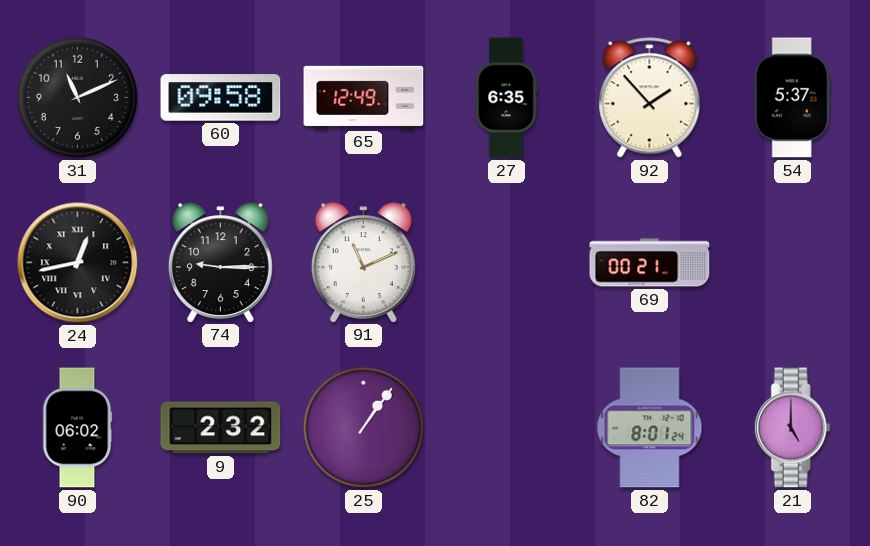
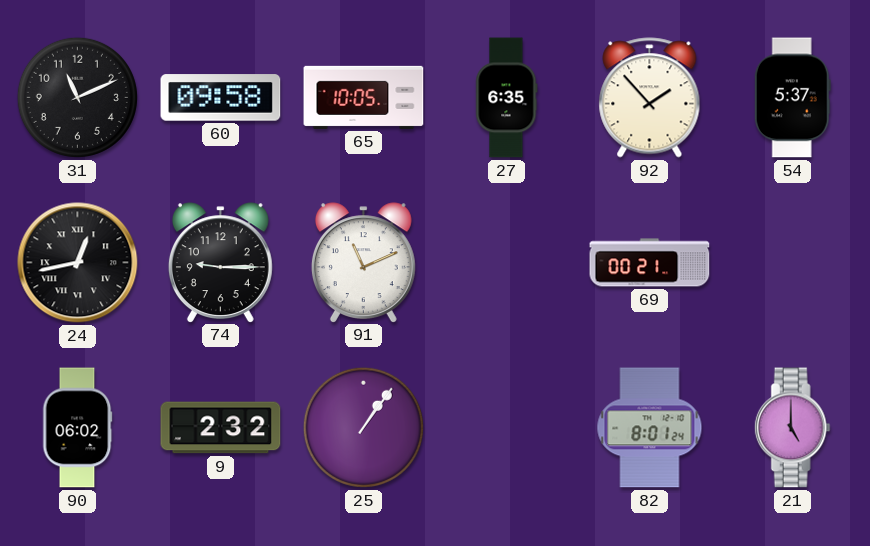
65: 12:49 -> 10:05
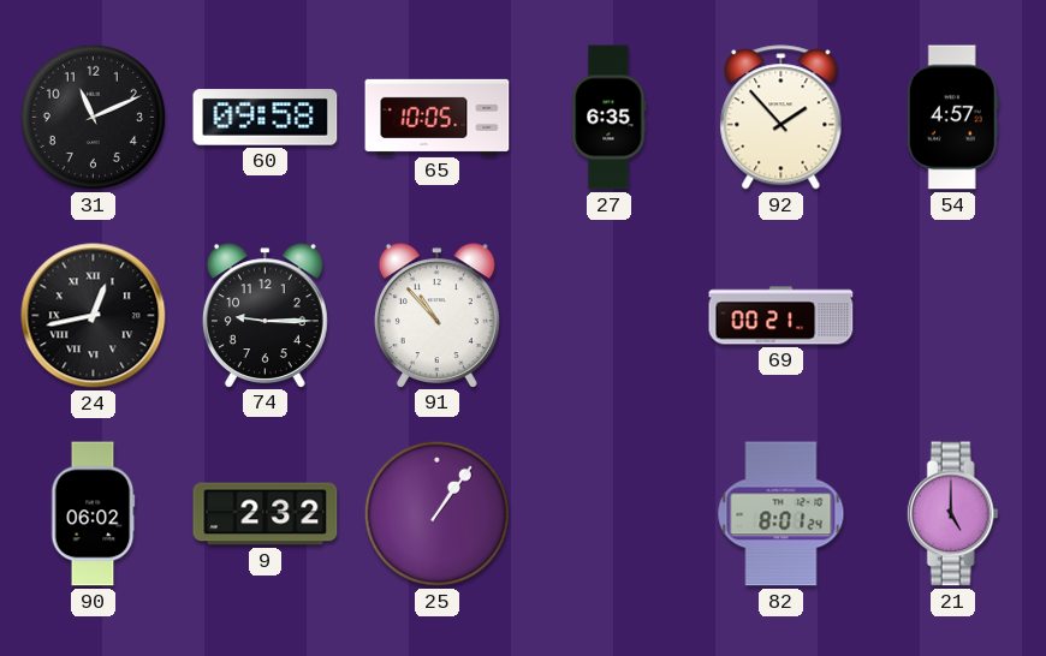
54: 5:37 -> 4:57
91: 11:11 -> 10:53
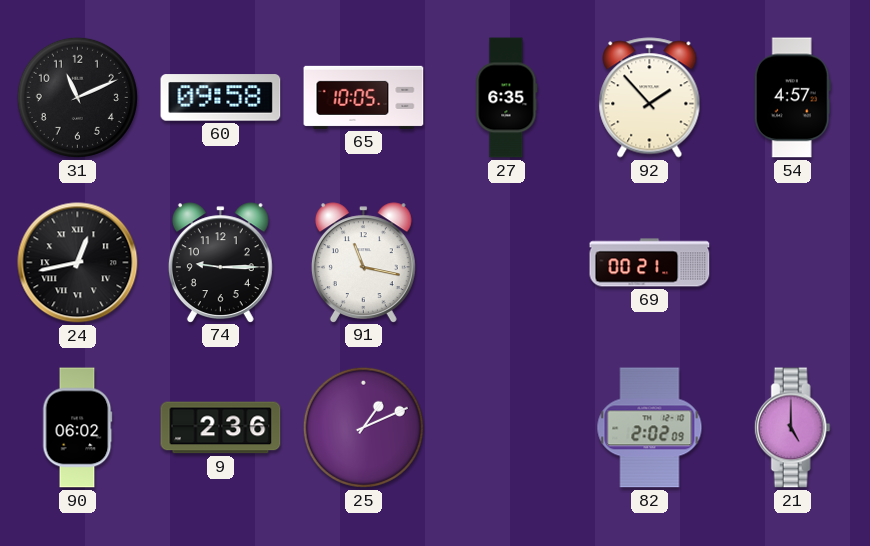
91: 10:53 -> 11:17
9: 2:32 -> 2:36
25: 1:06 -> 1:11
82: 8:01 -> 2:02
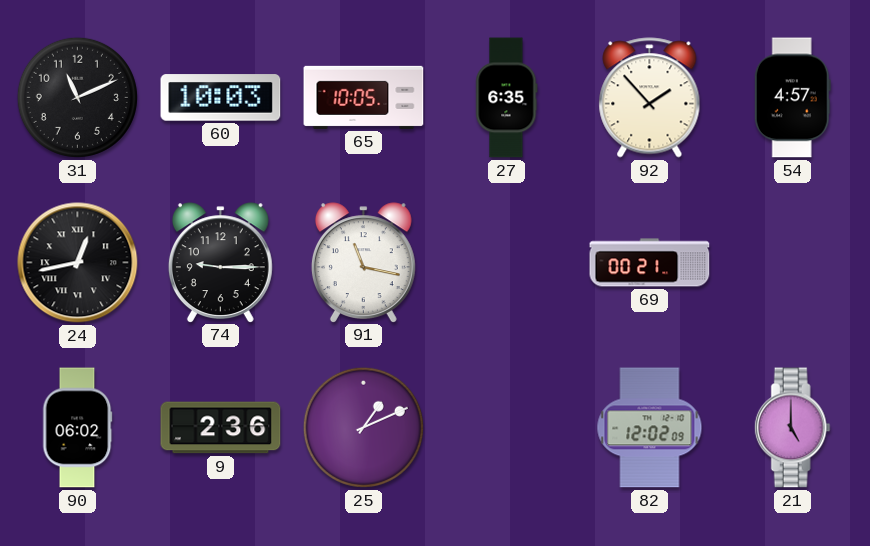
60: 09:58 -> 10:03
82: 2:02 -> 12:02
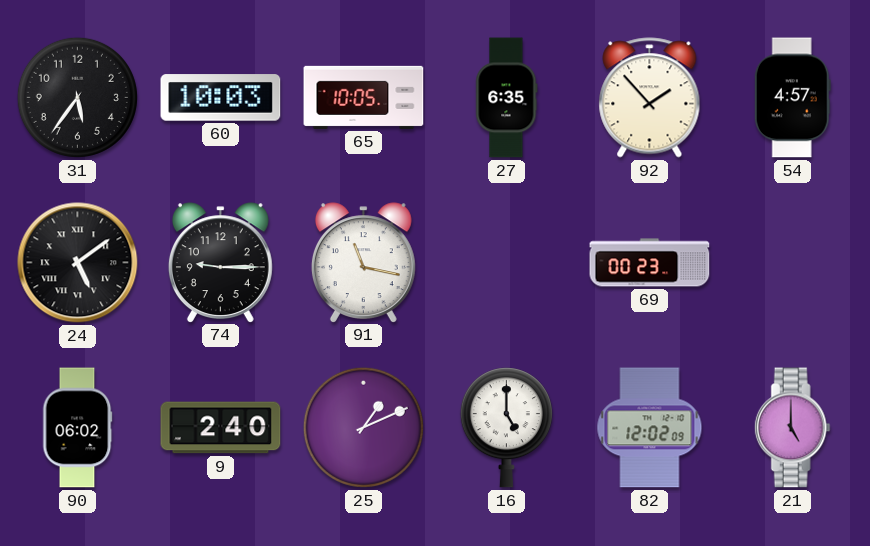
31: 11:11 -> 5:36
24: 12:43 -> 5:09
69: 00:21 -> 00:23
9: 2:36 -> 2:40
16: none -> 5:00
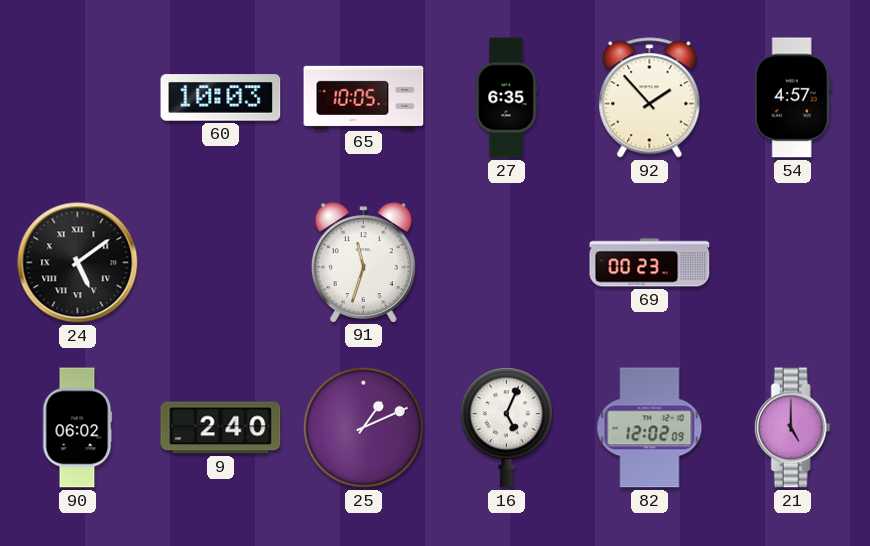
31: 5:36 -> none
74: 9:15 -> none
91: 11:17 -> 11:33
16: 5:00 -> 5:04
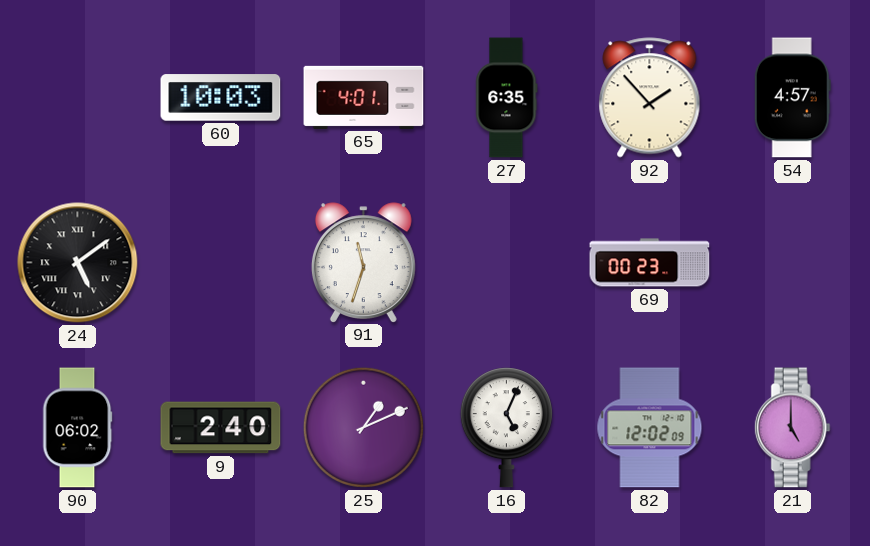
65: 10:05 -> 4:01
